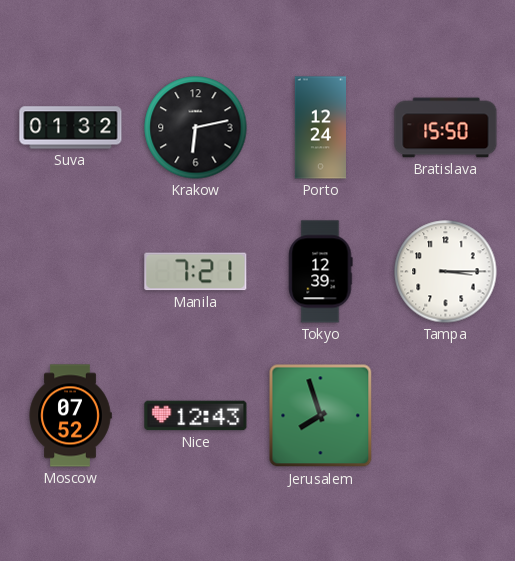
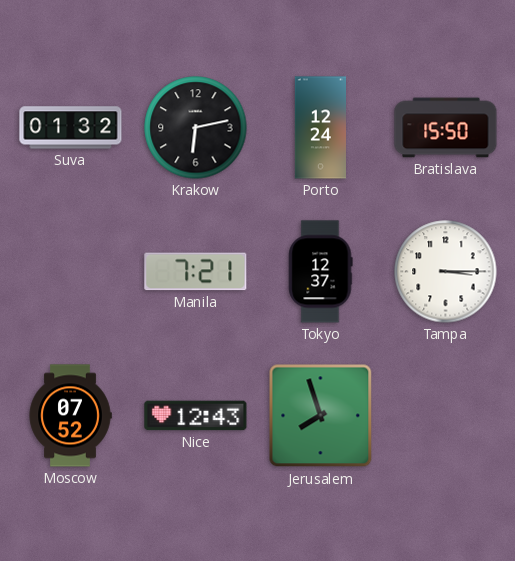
Tokyo: 12:39 -> 12:37
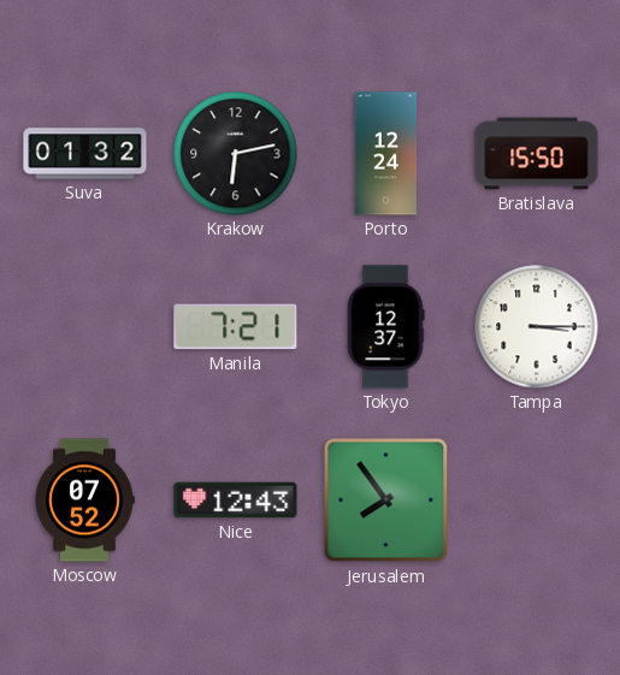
Jerusalem: 7:57 -> 7:54
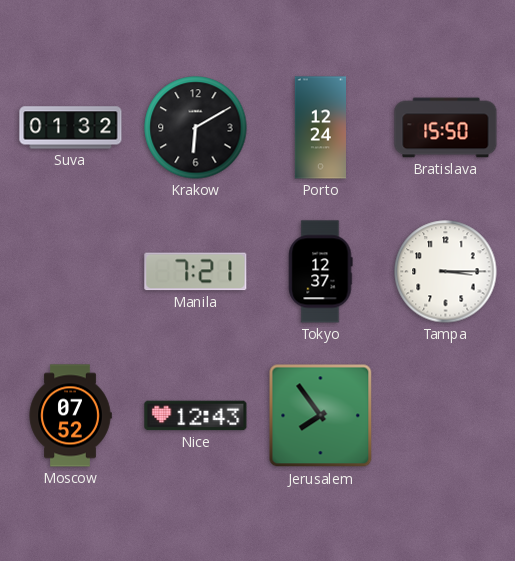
Krakow: 6:13 -> 6:10
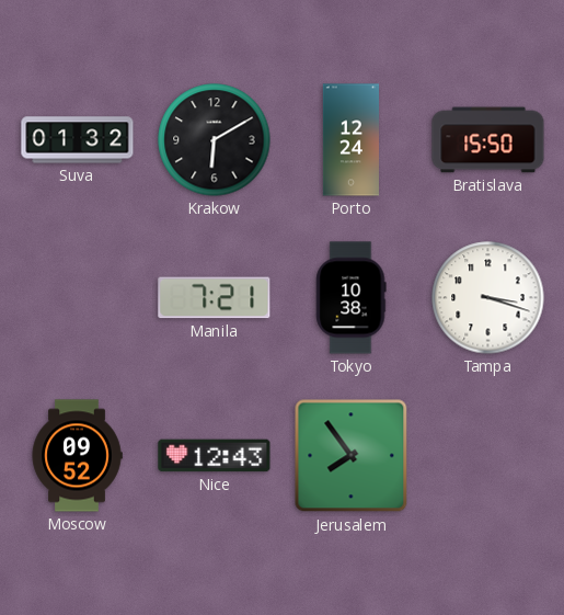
Tokyo: 12:37 -> 10:38
Tampa: 3:15 -> 3:18
Moscow: 07:52 -> 09:52
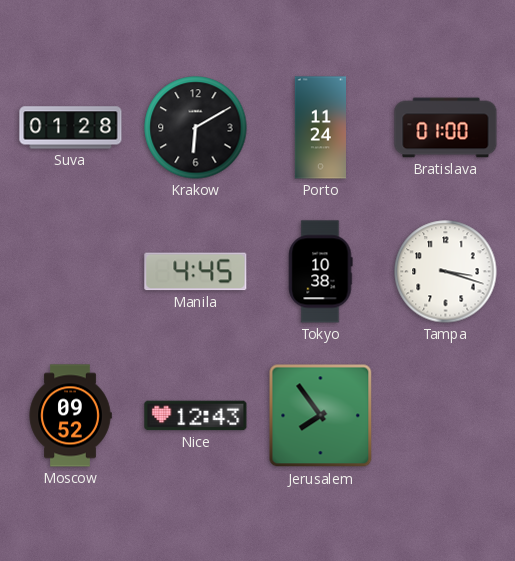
Suva: 01:32 -> 01:28
Porto: 12:24 -> 11:24
Bratislava: 15:50 -> 01:00
Manila: 7:21 -> 4:45
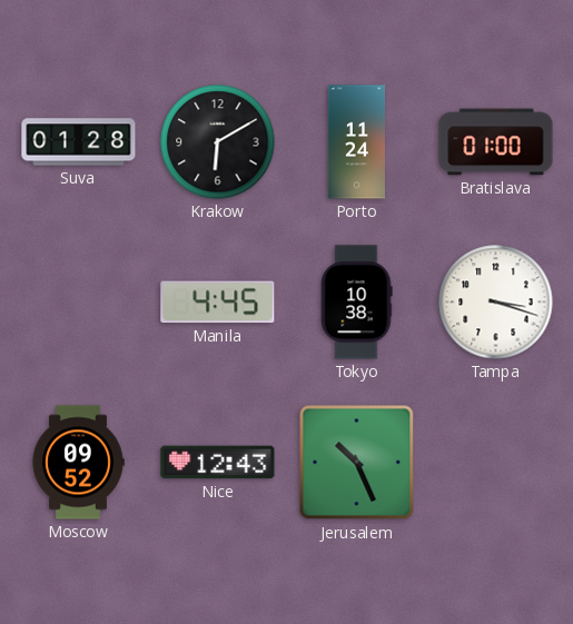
Jerusalem: 7:54 -> 10:26
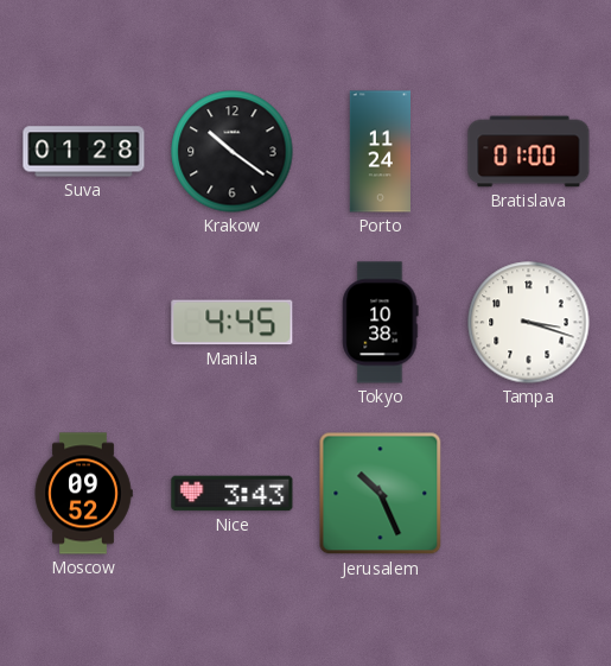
Krakow: 6:10 -> 10:21
Nice: 12:43 -> 3:43
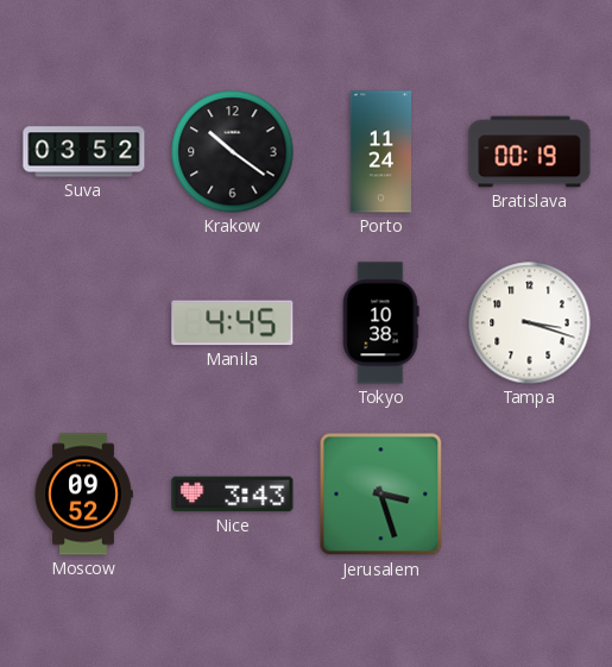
Suva: 01:28 -> 03:52
Bratislava: 01:00 -> 00:19
Jerusalem: 10:26 -> 3:27
